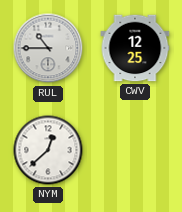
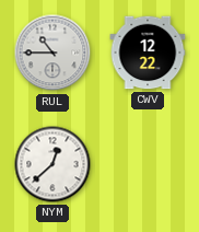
CWV: 12:25 -> 12:22
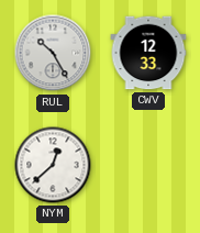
RUL: 10:45 -> 10:25
CWV: 12:22 -> 12:33
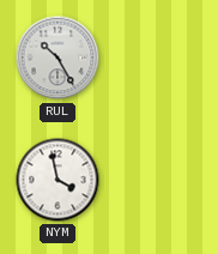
CWV: 12:33 -> none
NYM: 12:38 -> 3:58
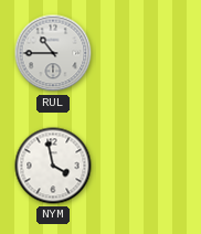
RUL: 10:25 -> 10:45
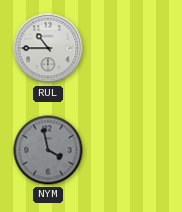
NYM dial: white -> grey
